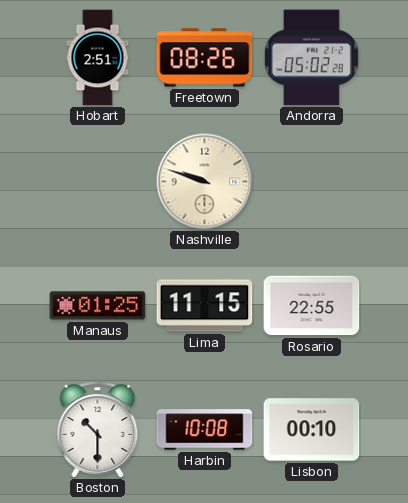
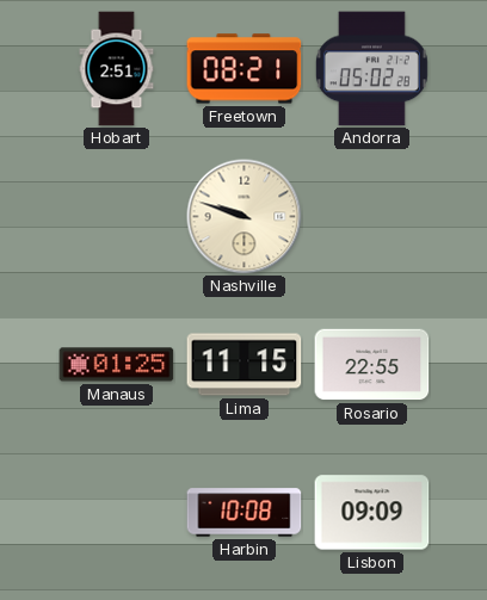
Freetown: 08:26 -> 08:21
Boston: 10:30 -> none
Lisbon: 00:10 -> 09:09
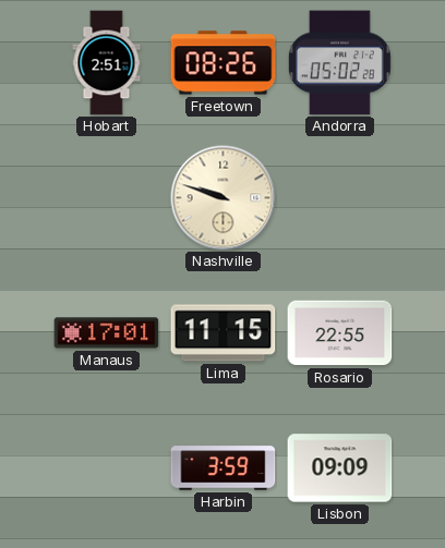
Freetown: 08:21 -> 08:26
Manaus: 01:25 -> 17:01
Harbin: 10:08 -> 3:59
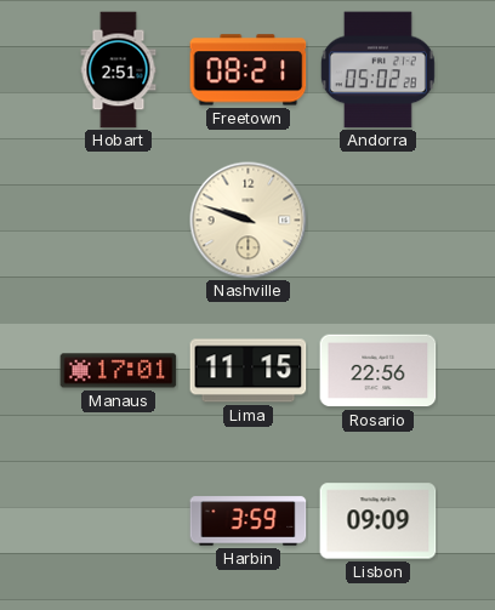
Freetown: 08:26 -> 08:21
Rosario: 22:55 -> 22:56
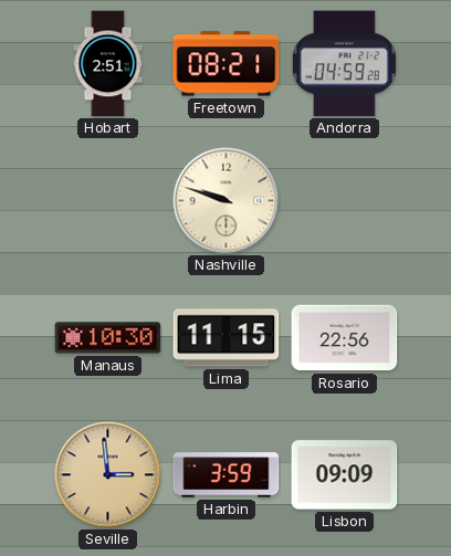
Andorra: 05:02 -> 04:59
Manaus: 17:01 -> 10:30
Seville: none -> 2:59
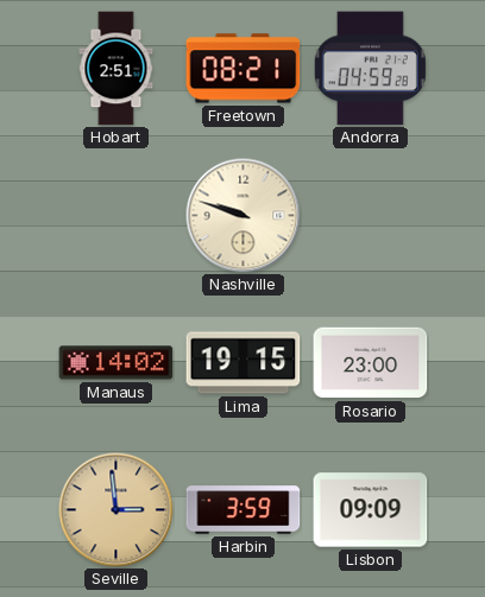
Manaus: 10:30 -> 14:02
Lima: 11:15 -> 19:15
Rosario: 22:56 -> 23:00
